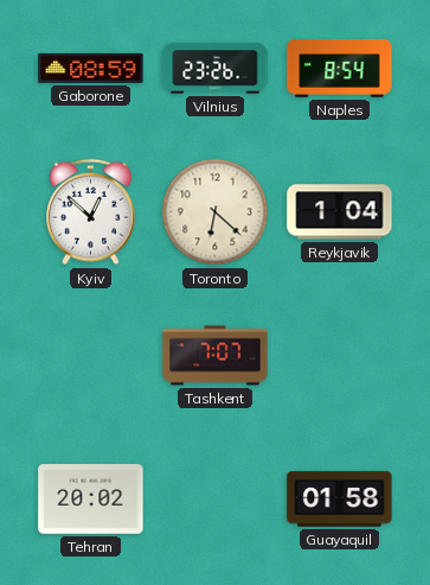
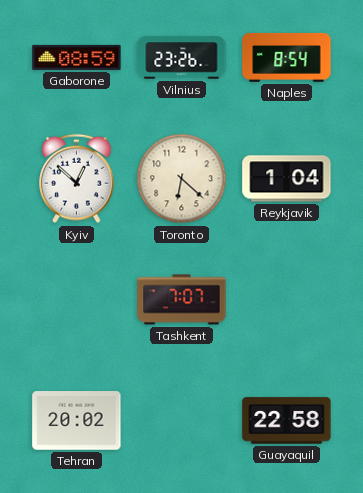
Guayaquil: 01:58 -> 22:58
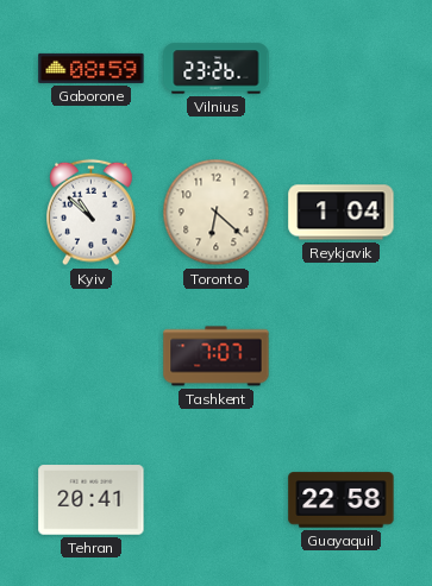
Naples: 8:54 -> none
Kyiv: 12:52 -> 10:52
Tehran: 20:02 -> 20:41
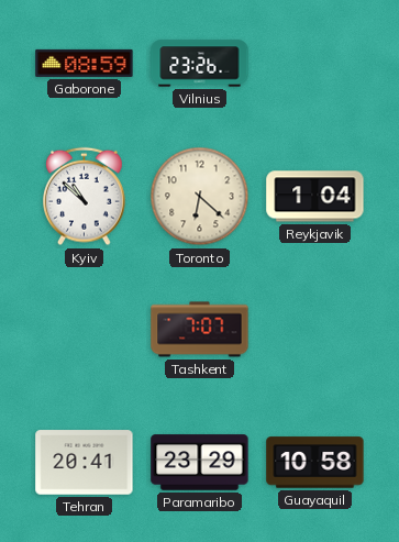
Paramaribo: none -> 23:29
Guayaquil: 22:58 -> 10:58
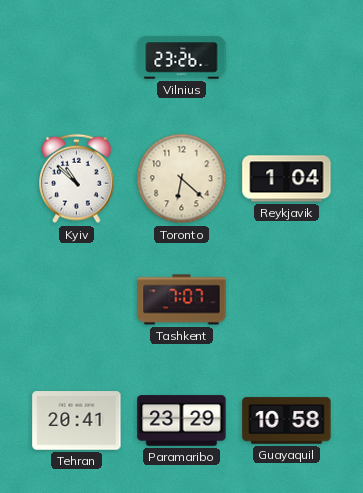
Gaborone: 08:59 -> none
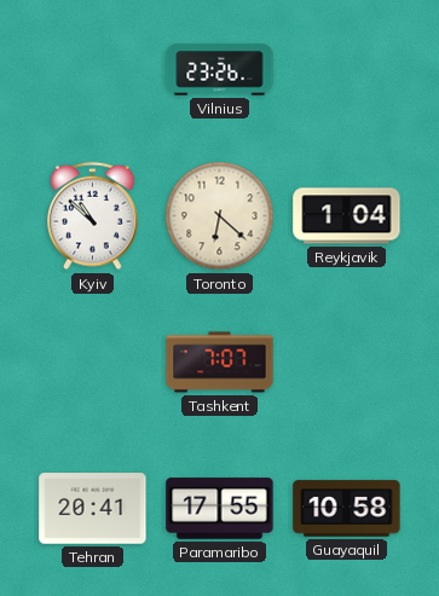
Paramaribo: 23:29 -> 17:55
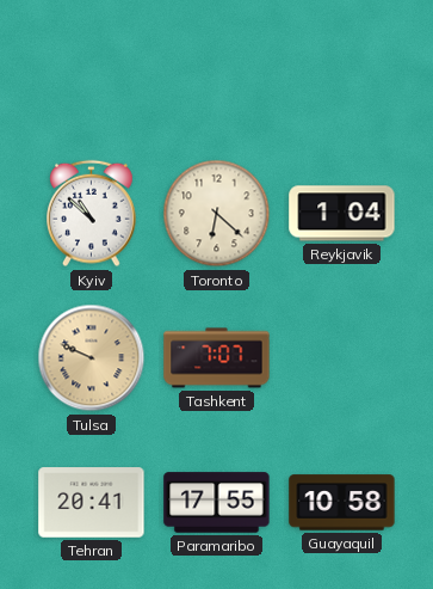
Vilnius: 23:26 -> none
Tulsa: none -> 9:49
